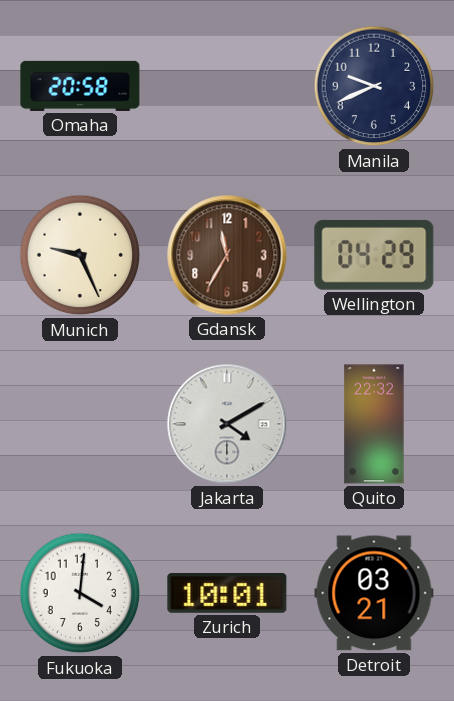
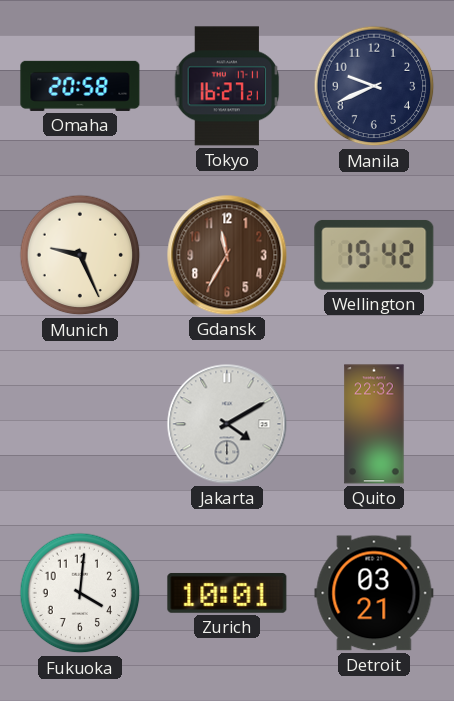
Tokyo: none -> 16:27
Wellington: 04:29 -> 19:42
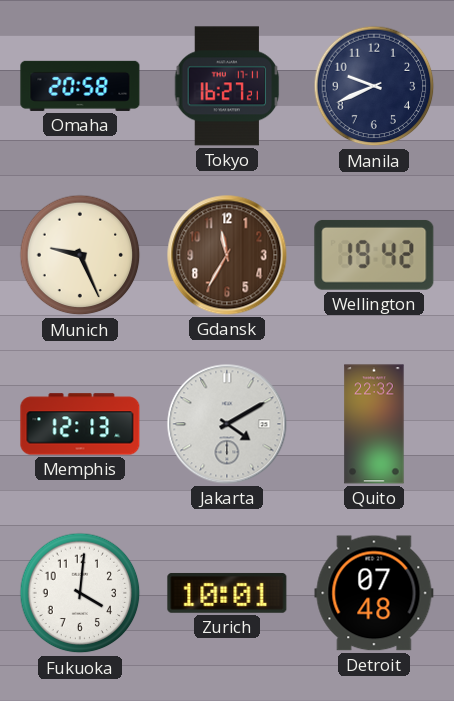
Memphis: none -> 12:13
Detroit: 03:21 -> 07:48
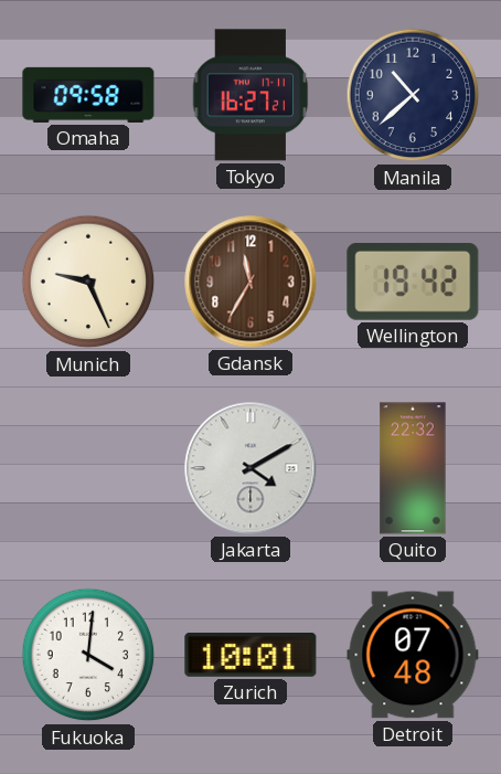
Omaha: 20:58 -> 09:58
Manila: 9:41 -> 10:38
Memphis: 12:13 -> none
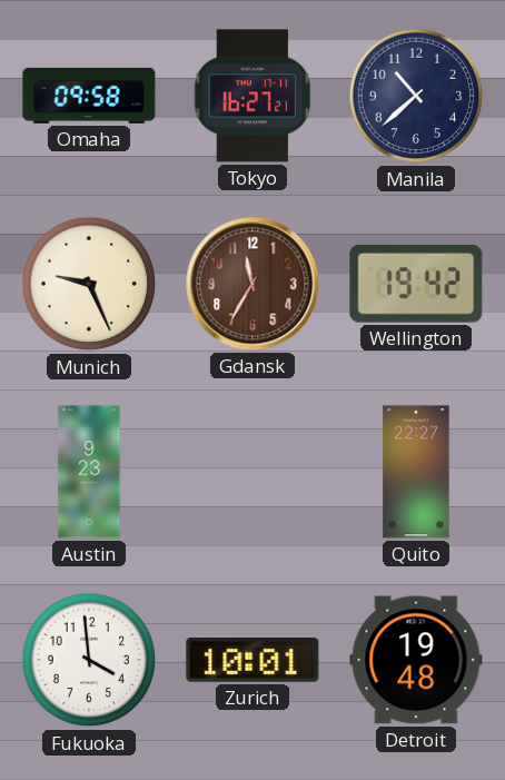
Austin: none -> 9:23
Jakarta: 4:10 -> none
Quito: 22:32 -> 22:27
Fukuoka: 4:01 -> 3:59
Detroit: 07:48 -> 19:48
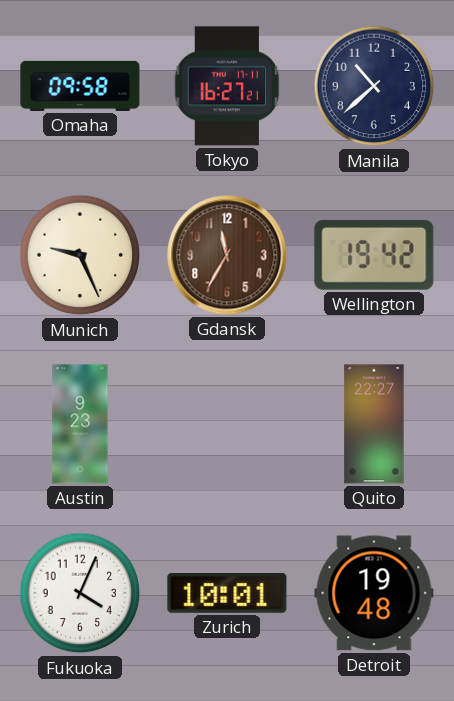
Fukuoka: 3:59 -> 4:04
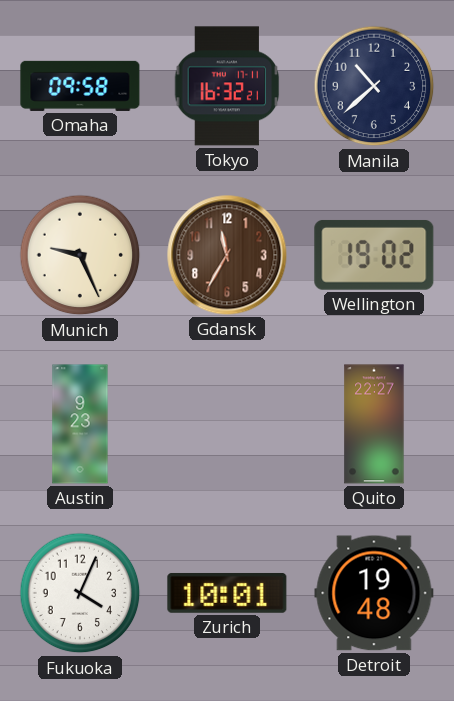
Tokyo: 16:27 -> 16:32
Wellington: 19:42 -> 19:02
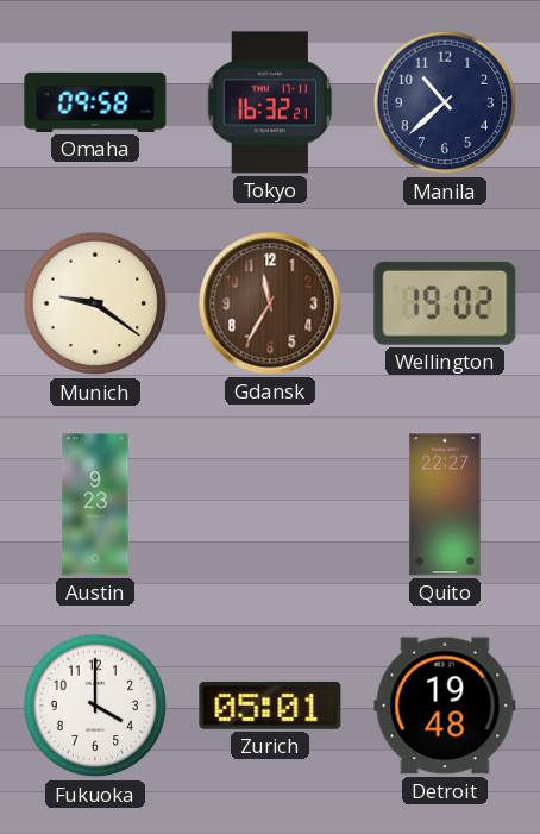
Munich: 9:26 -> 9:21
Fukuoka: 4:04 -> 4:00
Zurich: 10:01 -> 05:01
